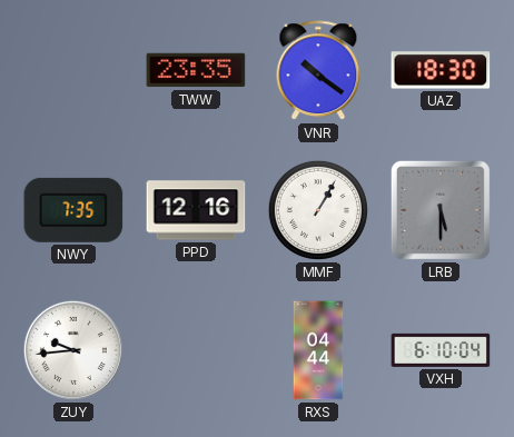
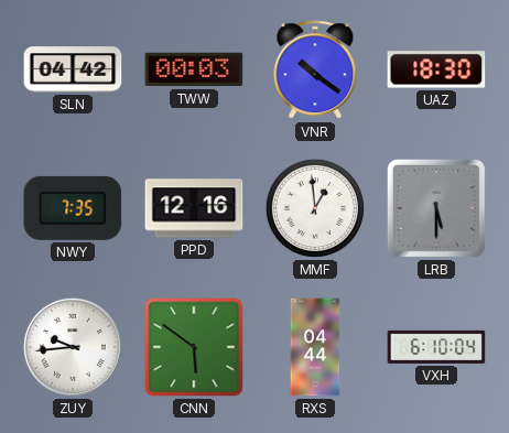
SLN: none -> 04:42
TWW: 23:35 -> 00:03
MMF: 1:05 -> 12:59
CNN: none -> 5:51
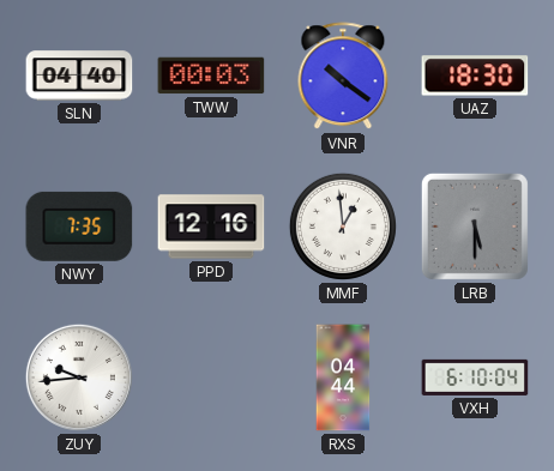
SLN: 04:42 -> 04:40
CNN: 5:51 -> none
